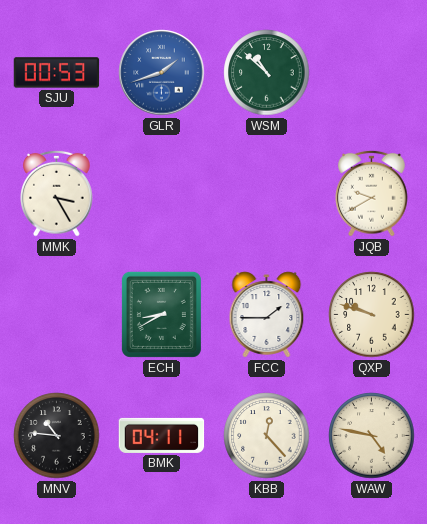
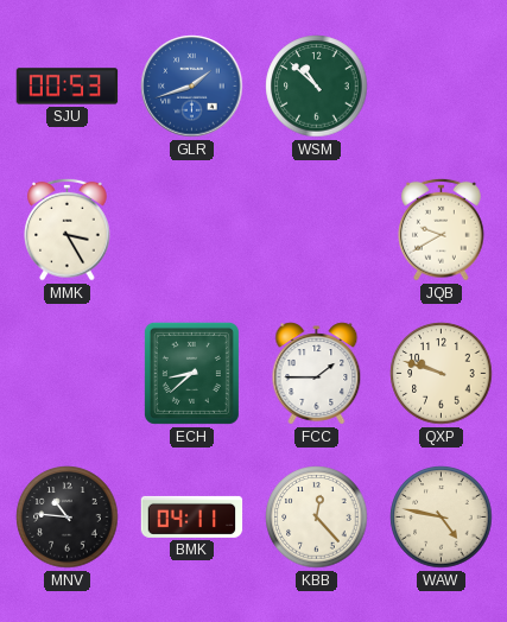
ECH: 8:40 -> 8:38
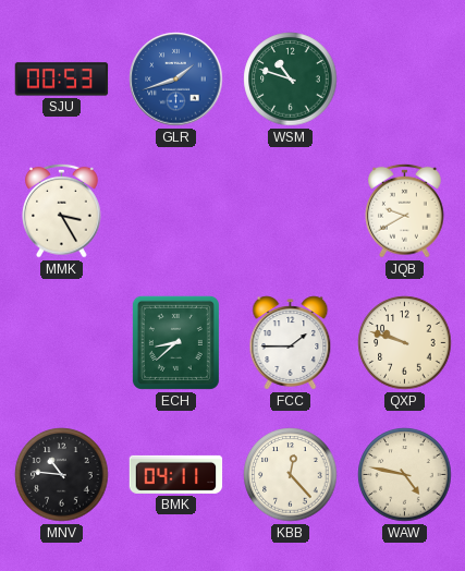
WSM: 10:52 -> 10:48
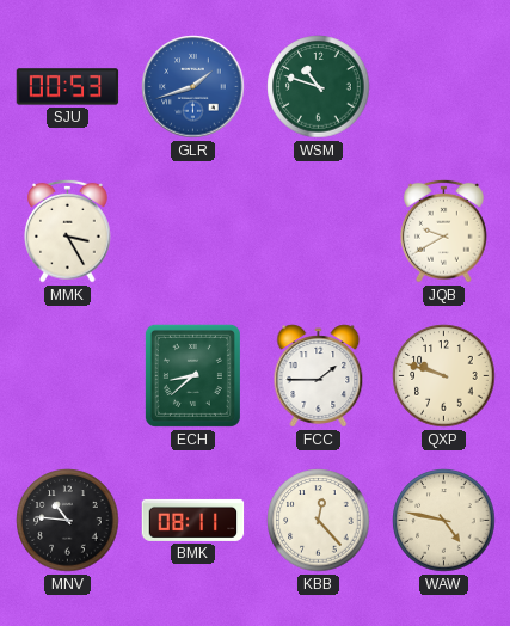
BMK: 04:11 -> 08:11
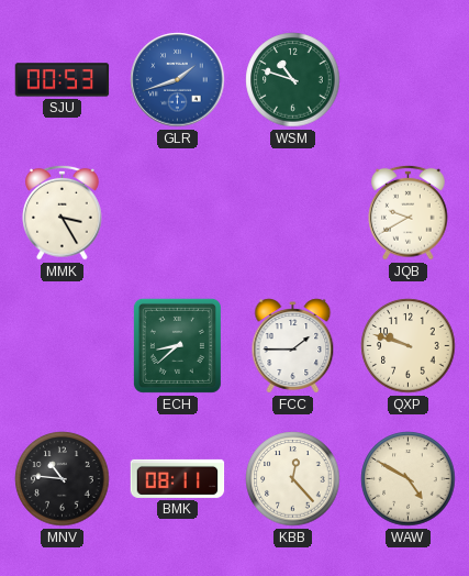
WAW: 4:47 -> 4:50
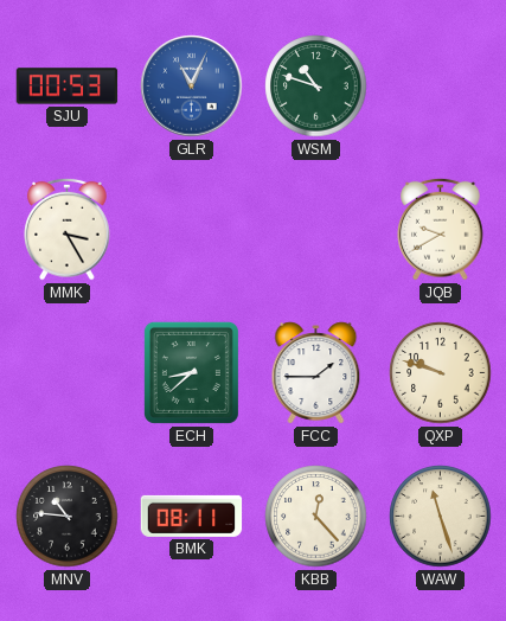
GLR: 1:42 -> 11:04
WAW: 4:50 -> 11:27
